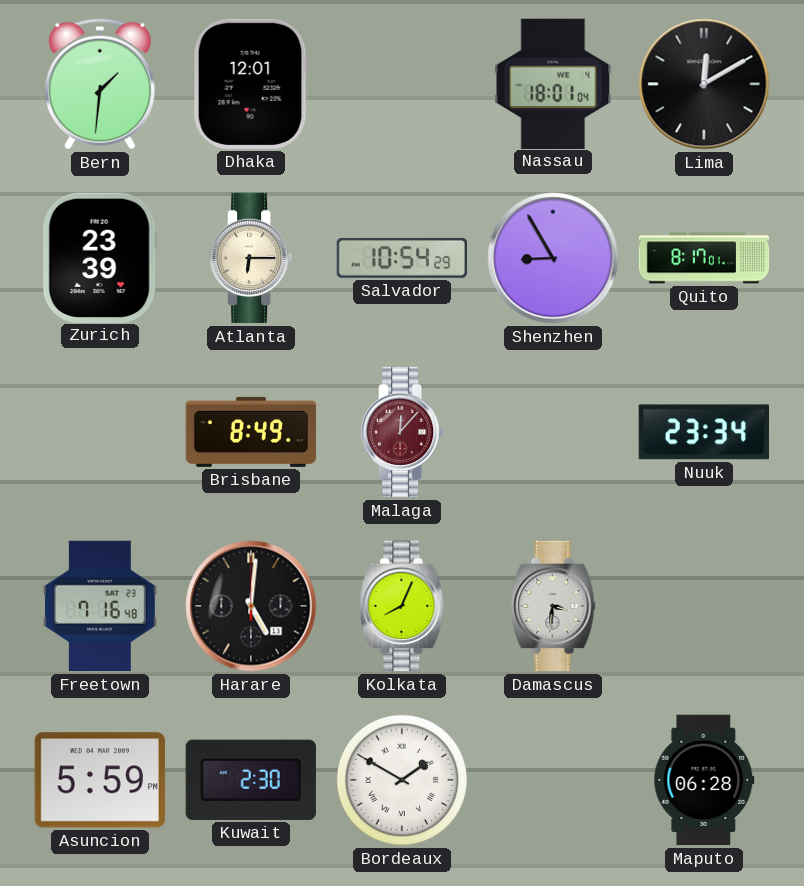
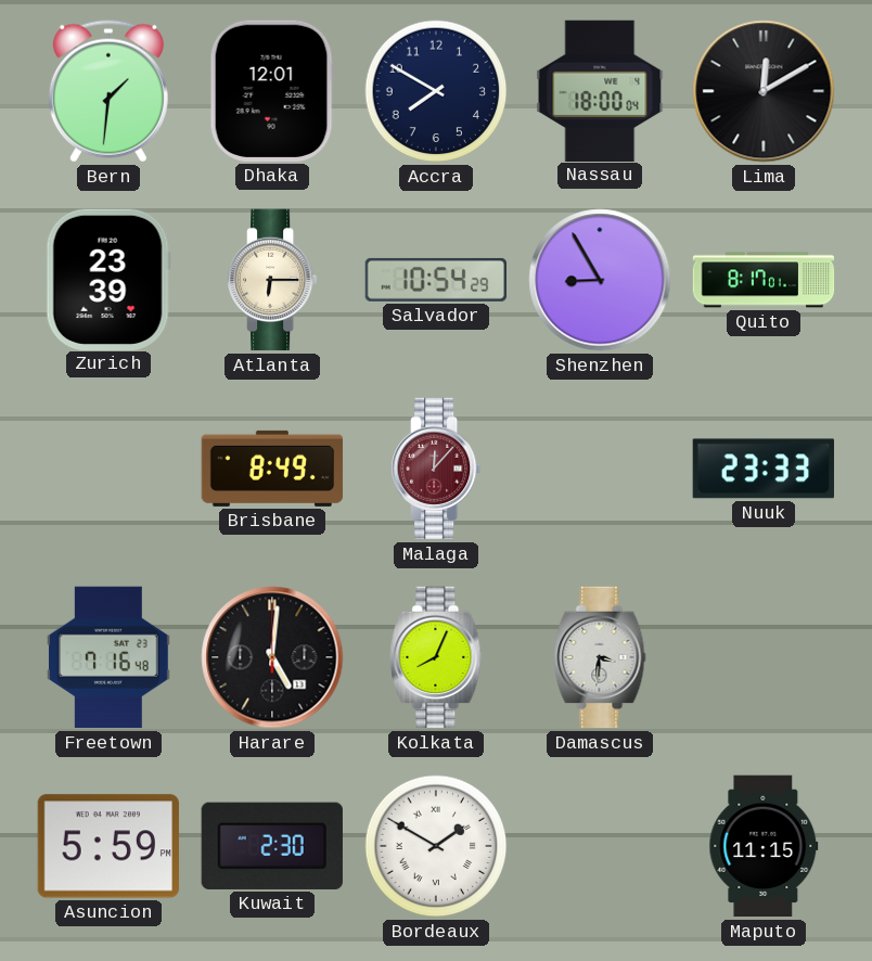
Accra: none -> 7:50
Nassau: 18:01 -> 18:00
Nuuk: 23:34 -> 23:33
Maputo: 06:28 -> 11:15
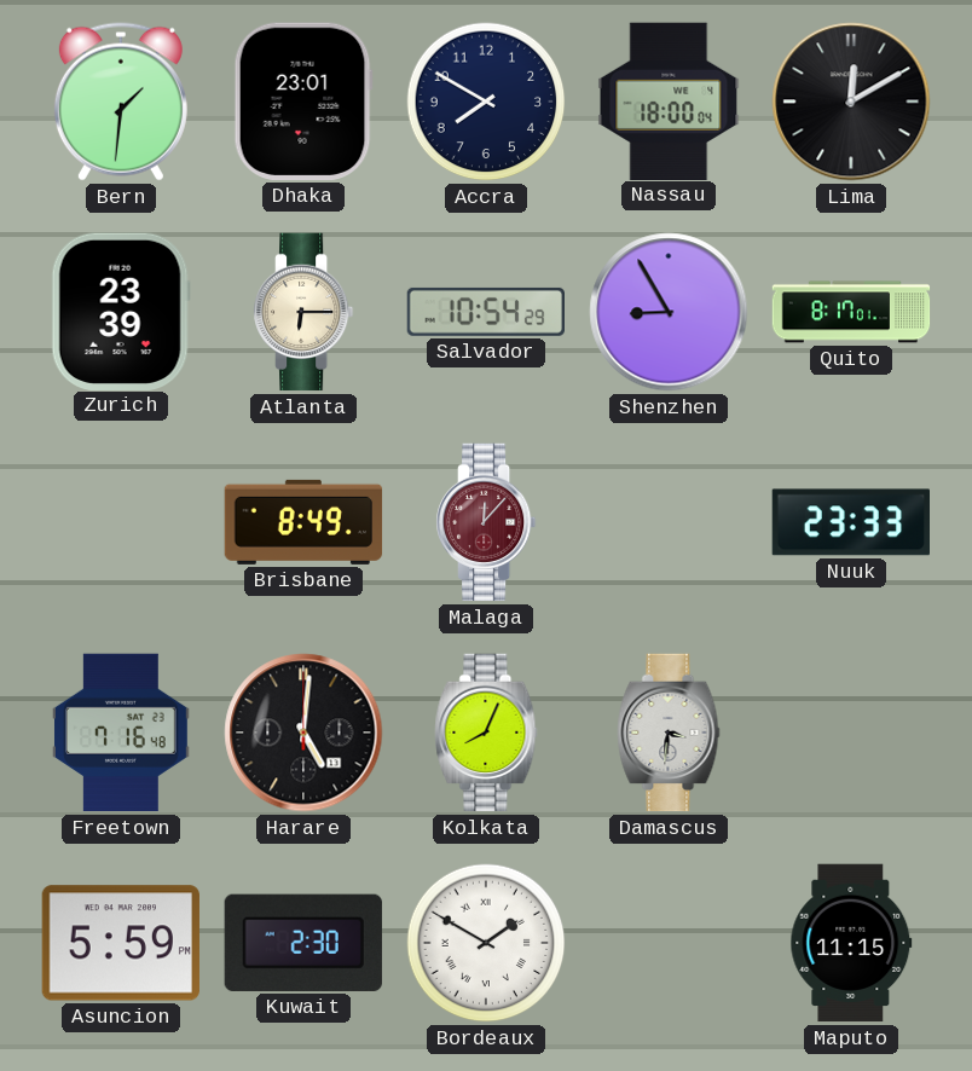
Dhaka: 12:01 -> 23:01
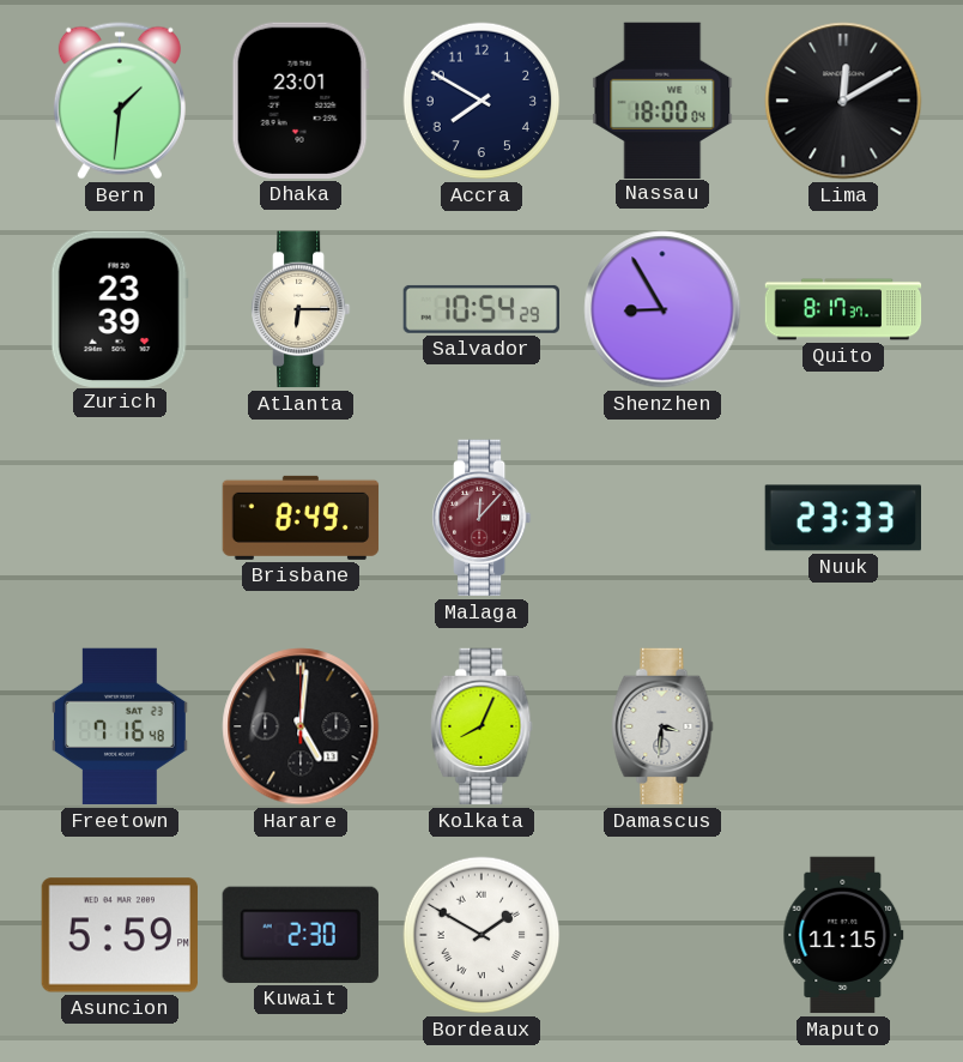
Quito: 8:17:01 -> 8:17:37
